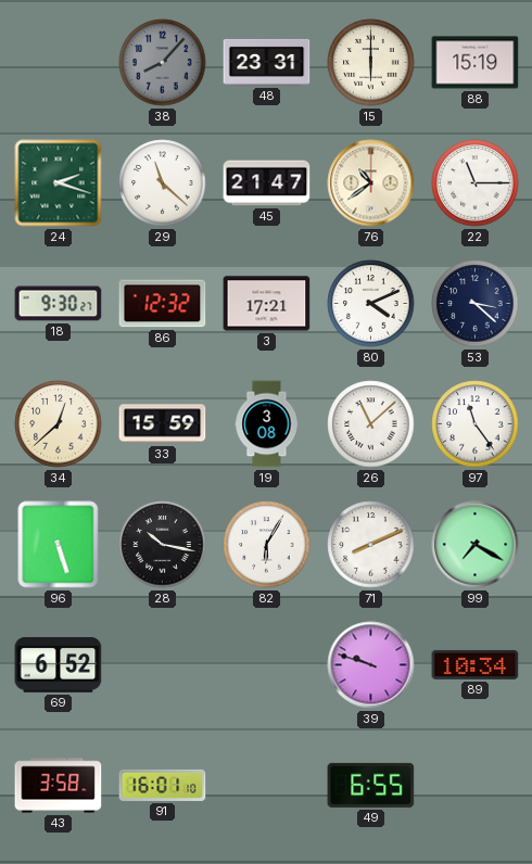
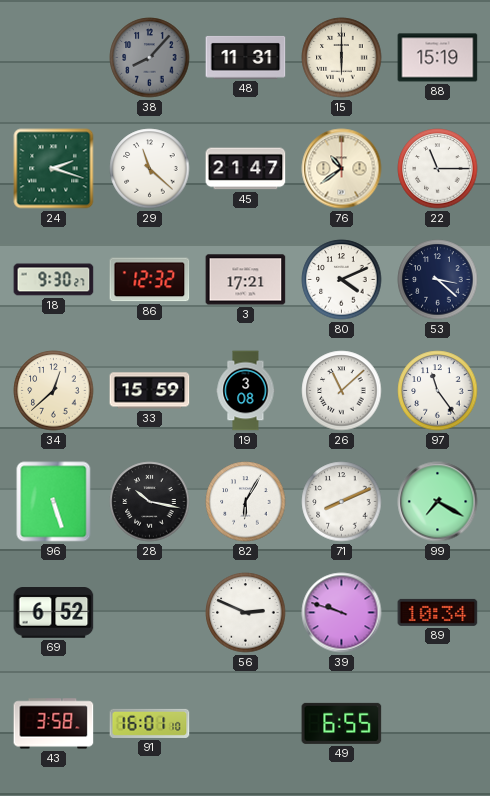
48: 23:31 -> 11:31
56: none -> 2:49
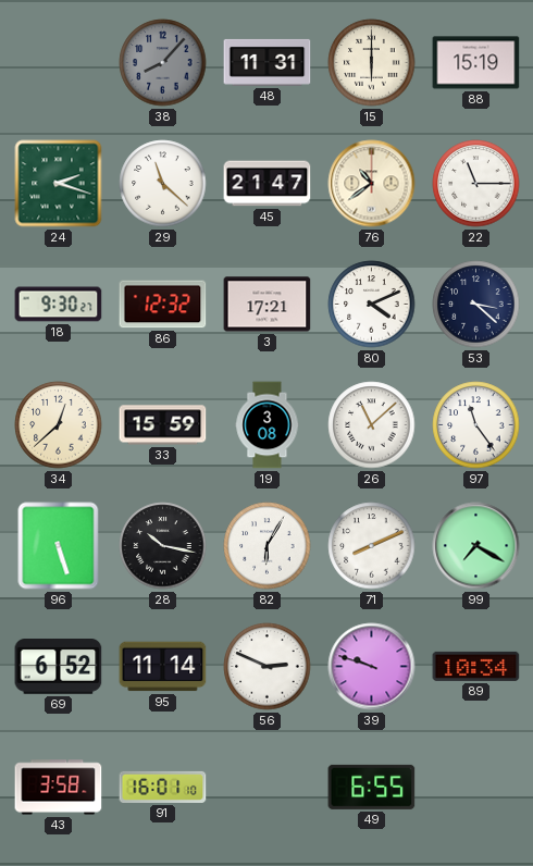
95: none -> 11:14
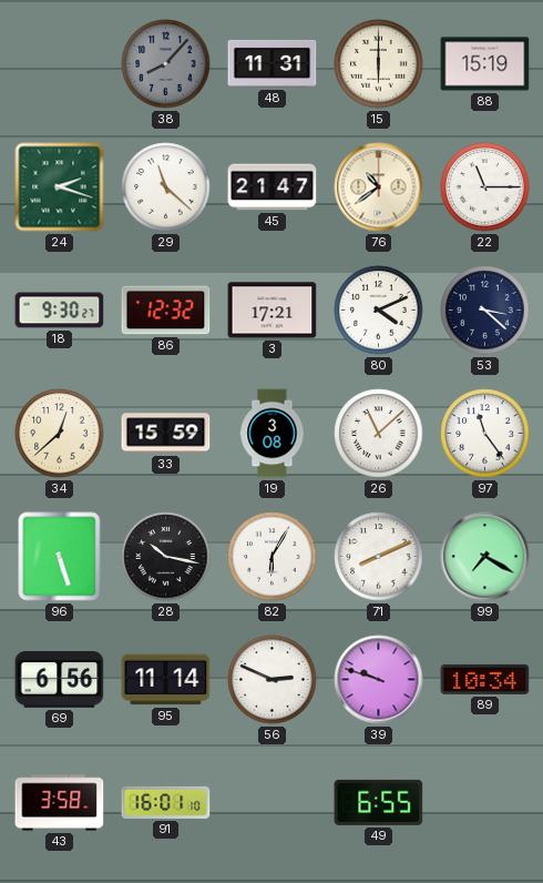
69: 6:52 -> 6:56
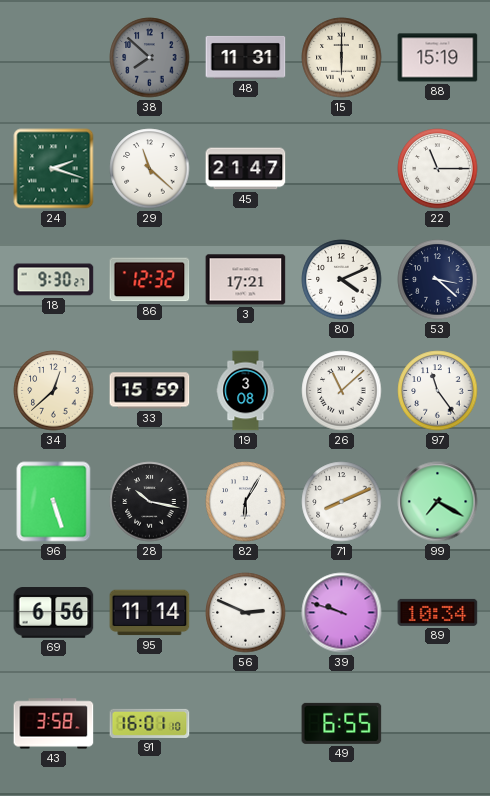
38: 8:07 -> 7:52
76: 10:39 -> none
